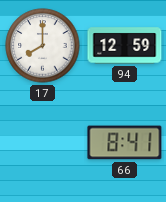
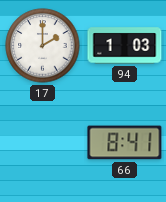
17: 8:00 -> 2:00
94: 12:59 -> 1:03
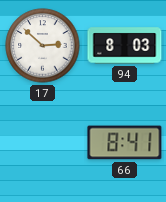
17: 2:00 -> 2:52
94: 1:03 -> 8:03
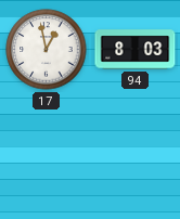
17: 2:52 -> 12:58
66: 8:41 -> none
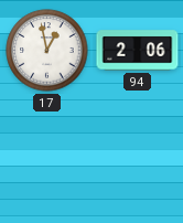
94: 8:03 -> 2:06
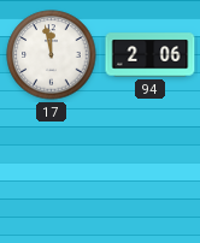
17: 12:58 -> 11:58
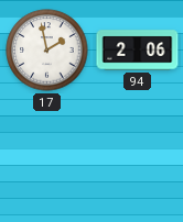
17: 11:58 -> 1:58
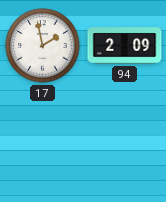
94: 2:06 -> 2:09
